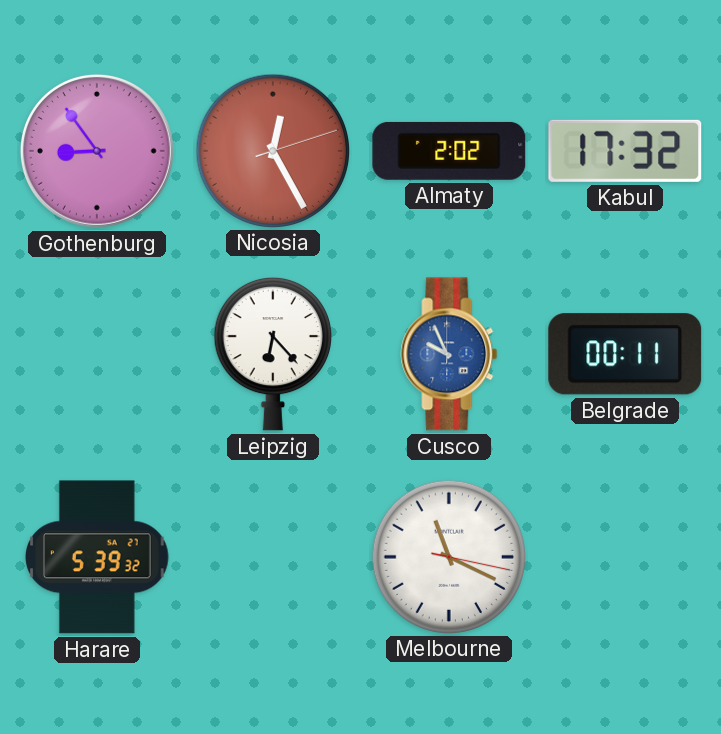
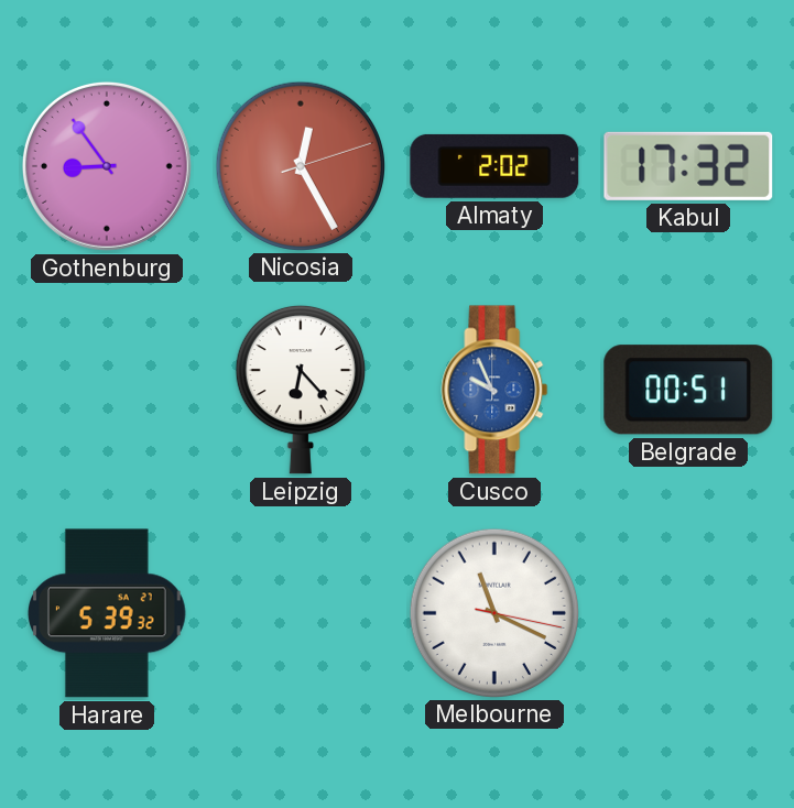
Belgrade: 00:11 -> 00:51
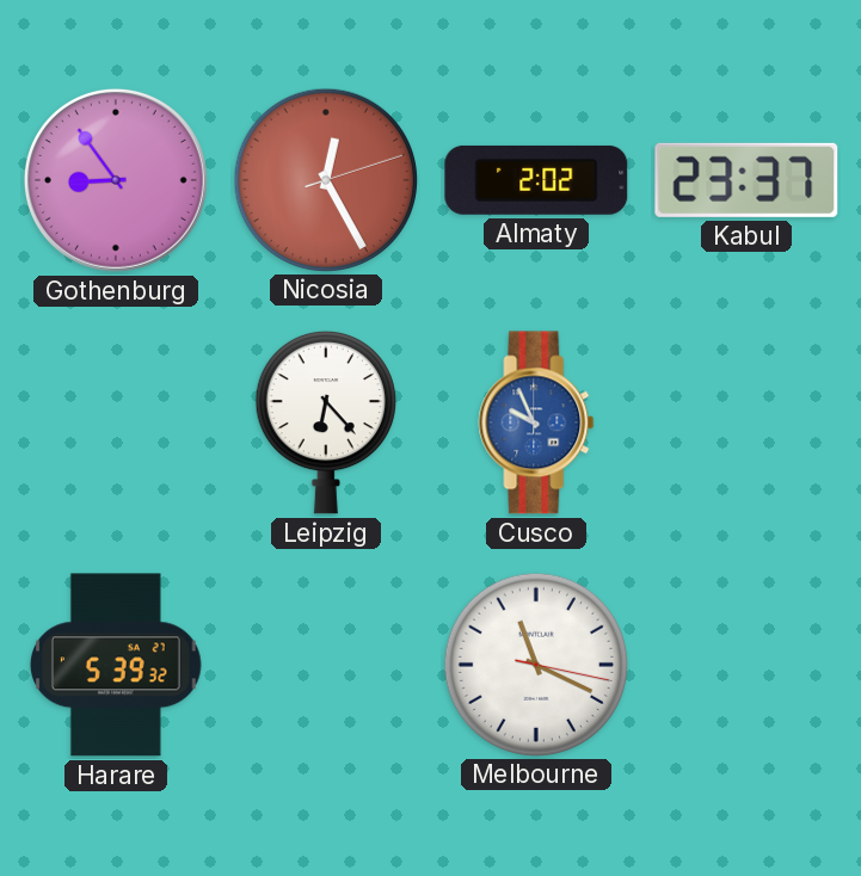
Kabul: 17:32 -> 23:37
Belgrade: 00:51 -> none
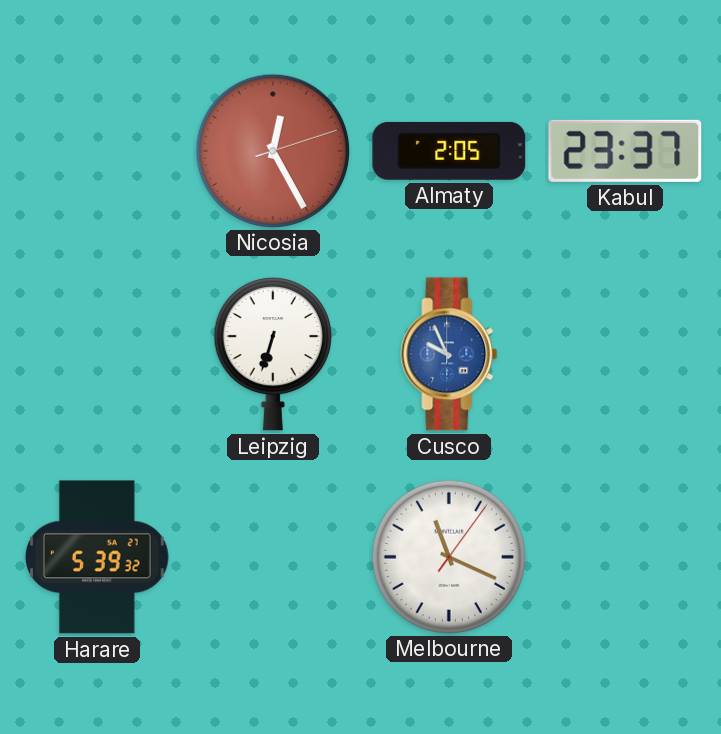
Gothenburg: 8:54 -> none
Almaty: 2:02 -> 2:05
Leipzig: 6:23 -> 6:33
Melbourne: 11:19:17 -> 11:19:06
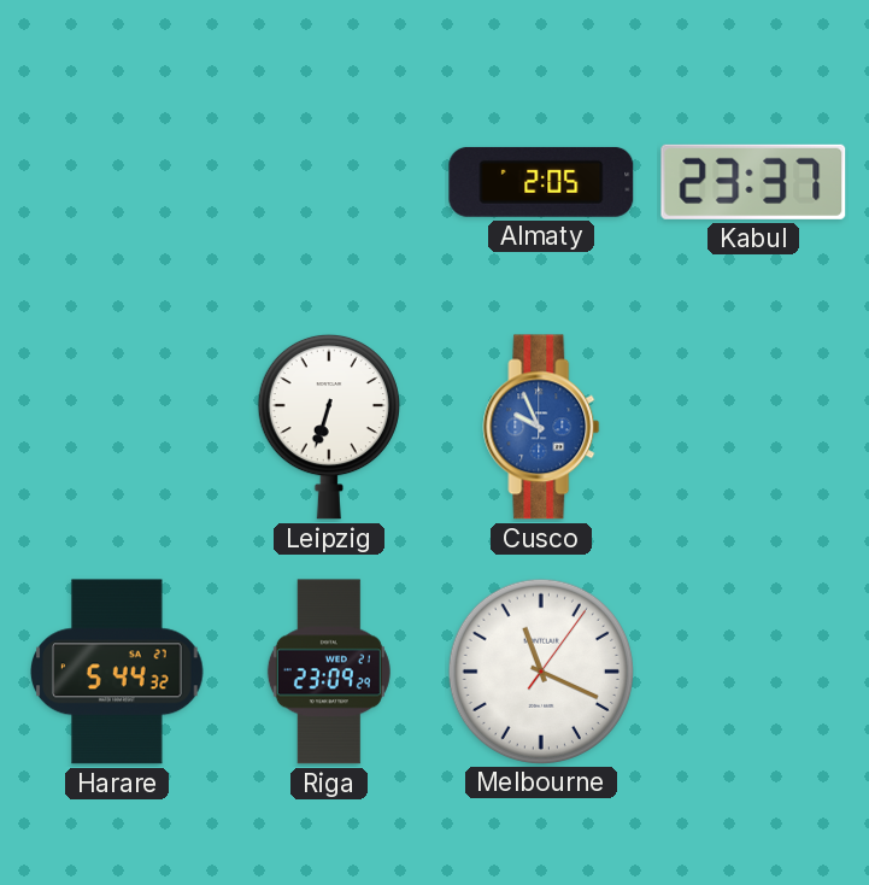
Nicosia: 12:25 -> none
Harare: 5:39 -> 5:44
Riga: none -> 23:09
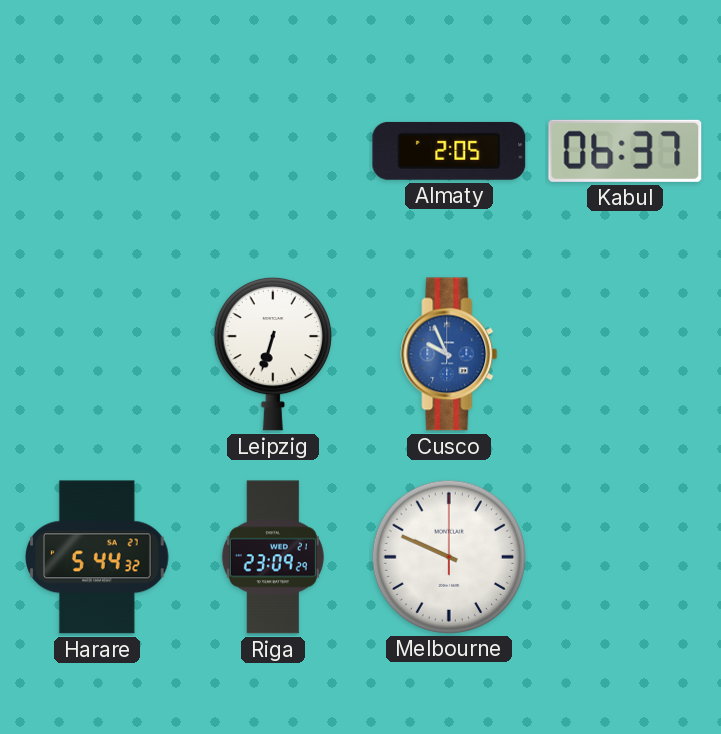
Kabul: 23:37 -> 06:37
Melbourne: 11:19 -> 9:49
